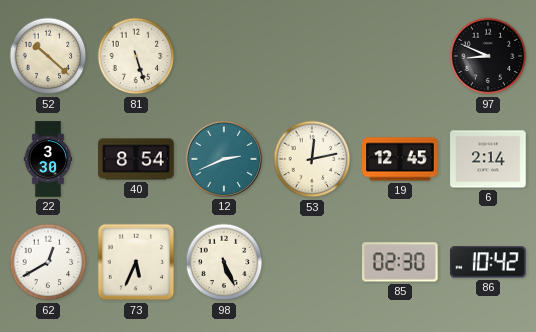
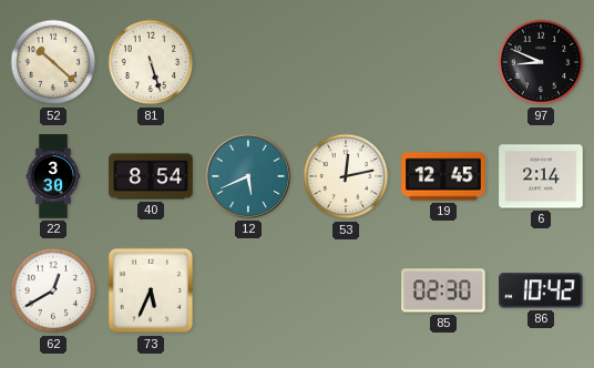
12: 2:41 -> 5:41
98: 5:26 -> none
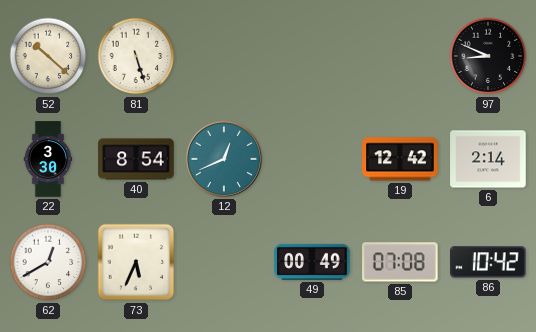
12: 5:41 -> 12:41
53: 12:13 -> none
19: 12:45 -> 12:42
49: none -> 00:49
85: 02:30 -> 07:08
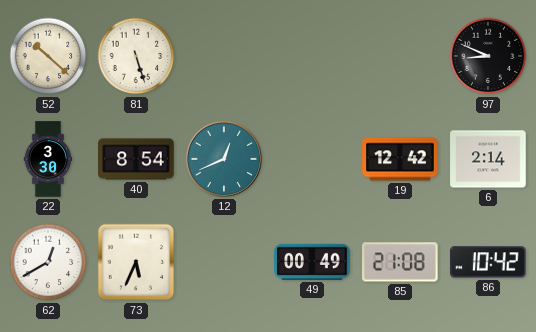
85: 07:08 -> 21:08
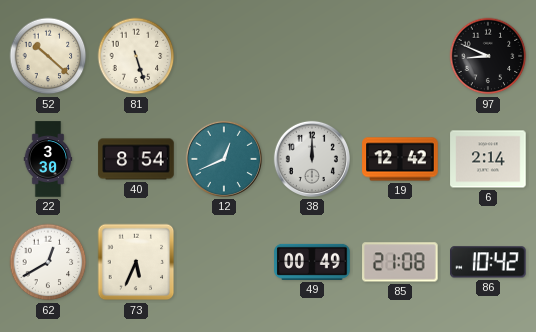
38: none -> 12:00
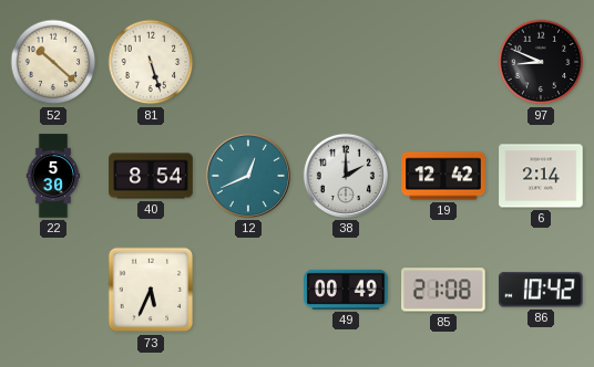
22: 3:30 -> 5:30
38: 12:00 -> 2:00
62: 12:40 -> none
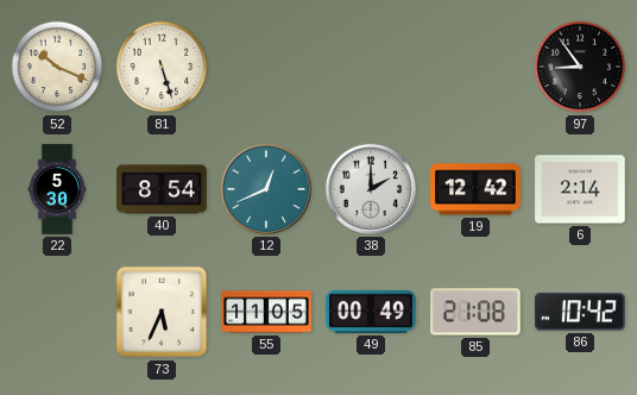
52: 10:22 -> 10:19
97: 8:49 -> 8:54
55: none -> 11:05
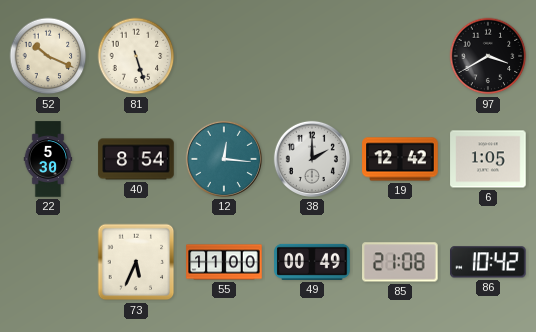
97: 8:54 -> 3:40
12: 12:41 -> 12:16
6: 2:14 -> 1:05
55: 11:05 -> 11:00
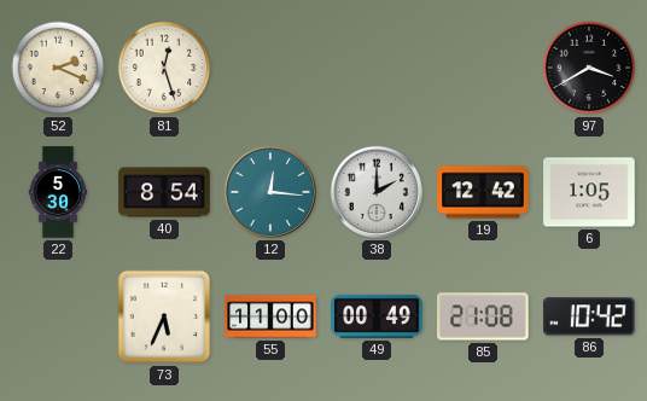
52: 10:19 -> 2:19
81: 5:27 -> 12:27
